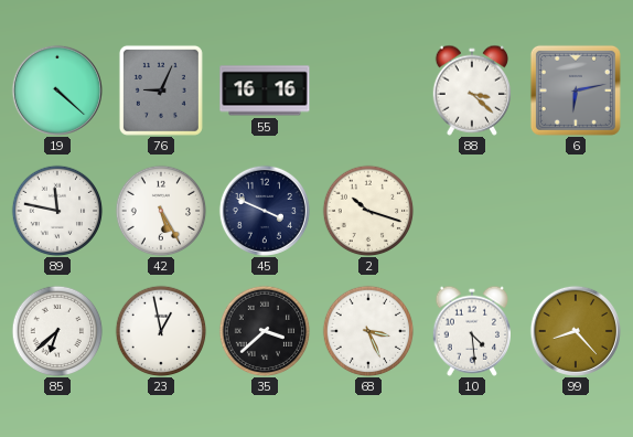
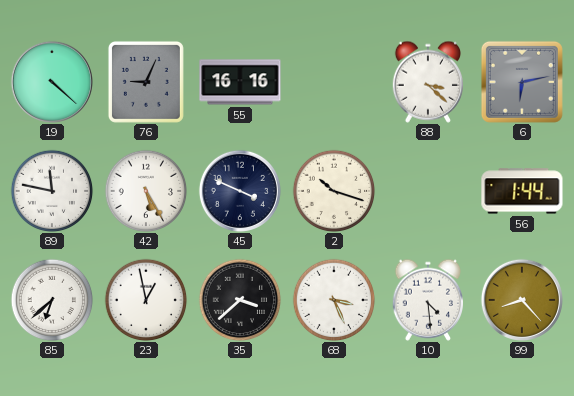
56: none -> 1:44
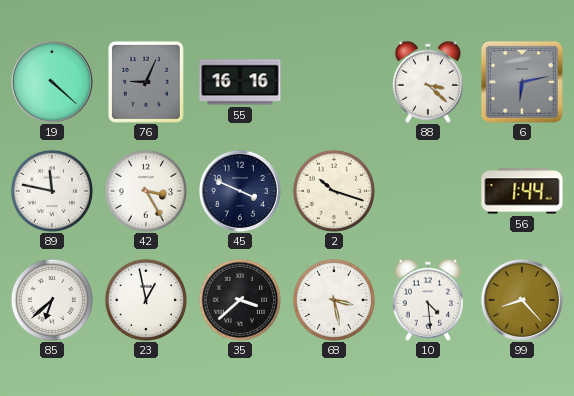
42: 5:25 -> 3:25
68: 3:26 -> 3:28
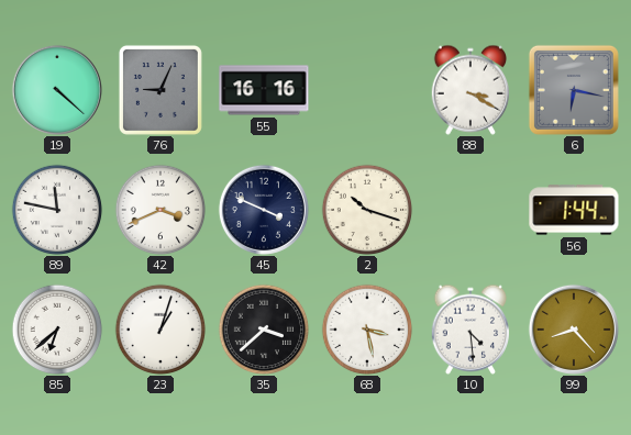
88: 3:22 -> 3:20
6: 6:13 -> 6:17
42: 3:25 -> 3:41
23: 12:58 -> 1:03
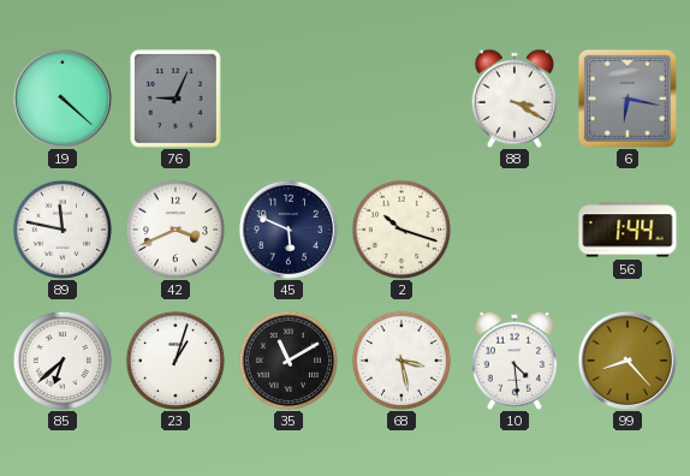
55: 16:16 -> none
45: 3:49 -> 5:49
35: 3:38 -> 11:10
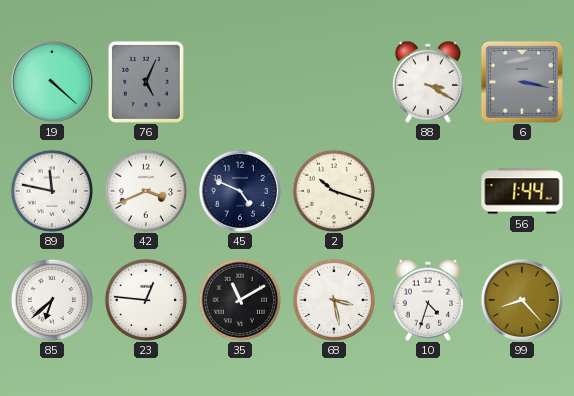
76: 9:04 -> 5:04
6: 6:17 -> 3:17
45: 5:49 -> 4:49
23: 1:03 -> 12:46
10: 4:29 -> 4:33
